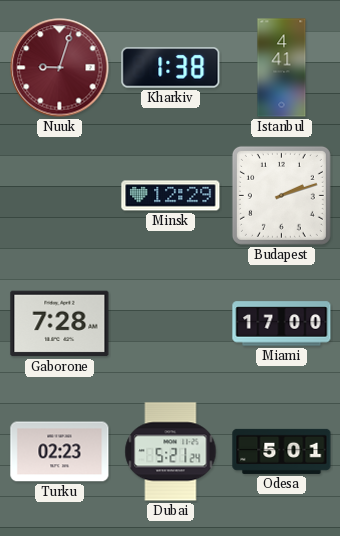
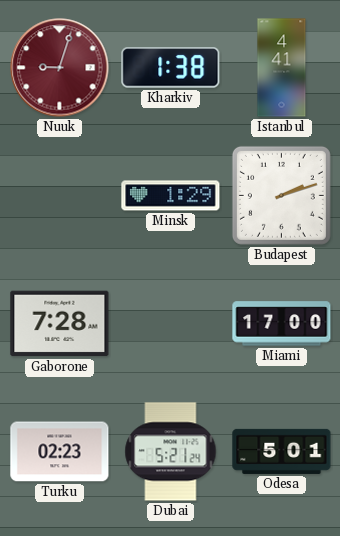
Minsk: 12:29 -> 1:29
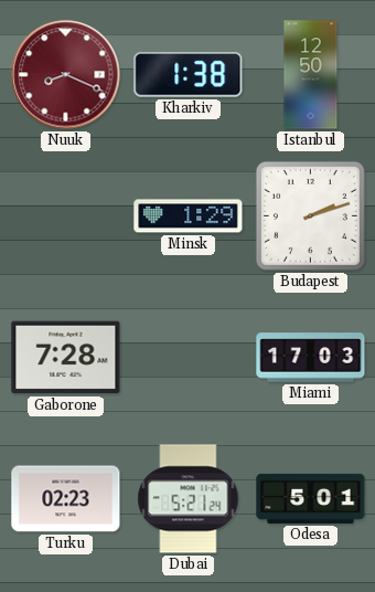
Nuuk: 9:03 -> 8:19
Istanbul: 4:41 -> 12:50
Miami: 17:00 -> 17:03
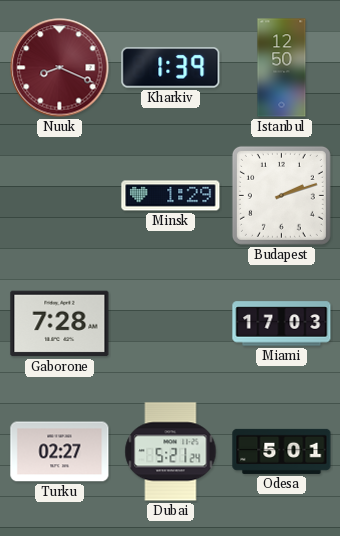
Kharkiv: 1:38 -> 1:39
Turku: 02:23 -> 02:27
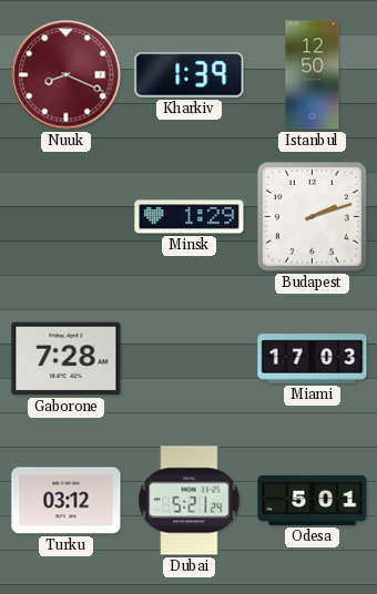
Turku: 02:27 -> 03:12
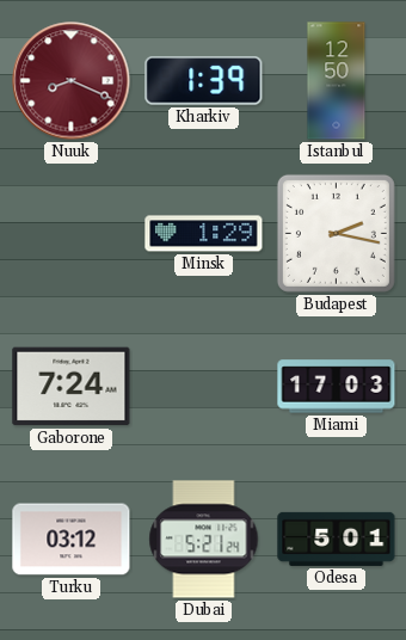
Budapest: 2:12 -> 2:17
Gaborone: 7:28 -> 7:24
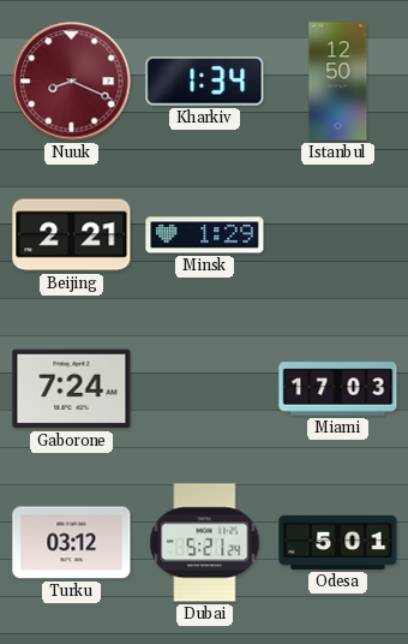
Kharkiv: 1:39 -> 1:34
Beijing: none -> 2:21
Budapest: 2:17 -> none
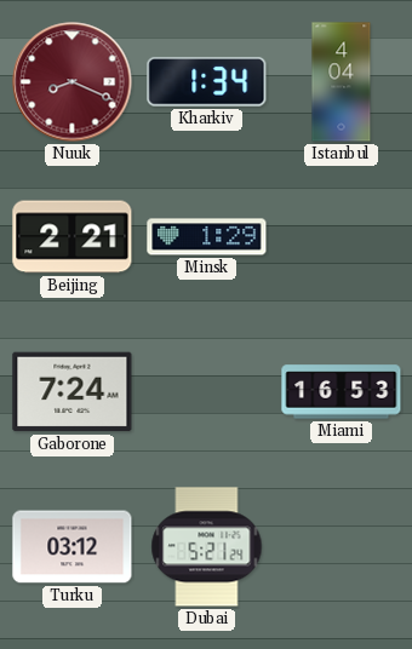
Istanbul: 12:50 -> 4:04
Miami: 17:03 -> 16:53
Odesa: 5:01 -> none
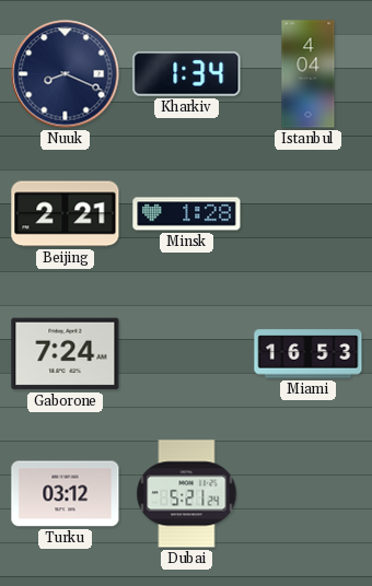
Nuuk dial: burgundy -> navy
Minsk: 1:29 -> 1:28
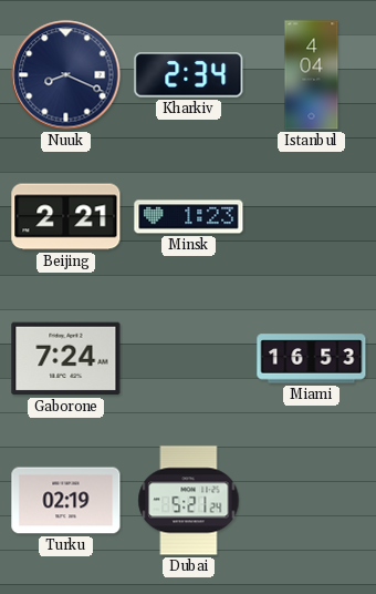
Kharkiv: 1:34 -> 2:34
Minsk: 1:28 -> 1:23
Turku: 03:12 -> 02:19
